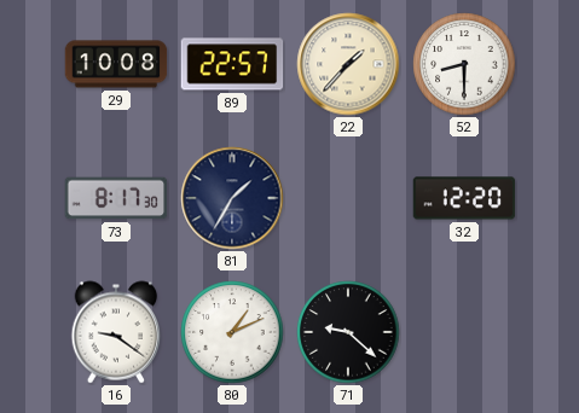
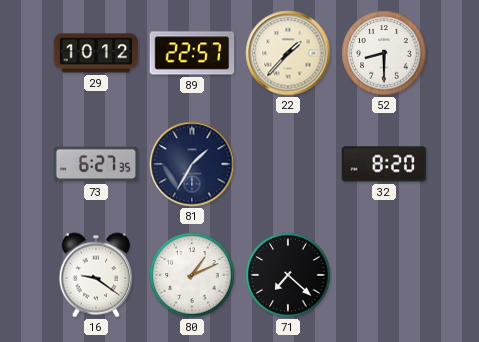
29: 10:08 -> 10:12
73: 8:17 -> 6:27
32: 12:20 -> 8:20
71: 9:22 -> 7:22
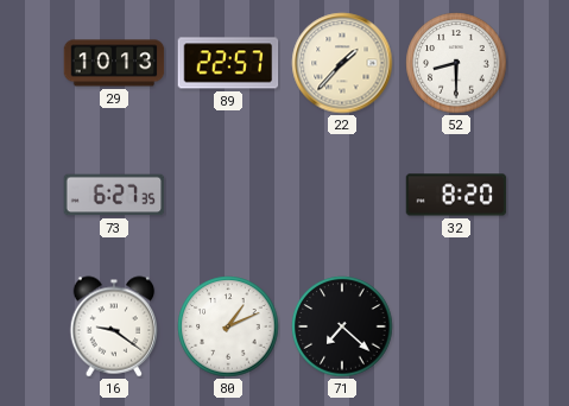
29: 10:12 -> 10:13
81: 1:35 -> none
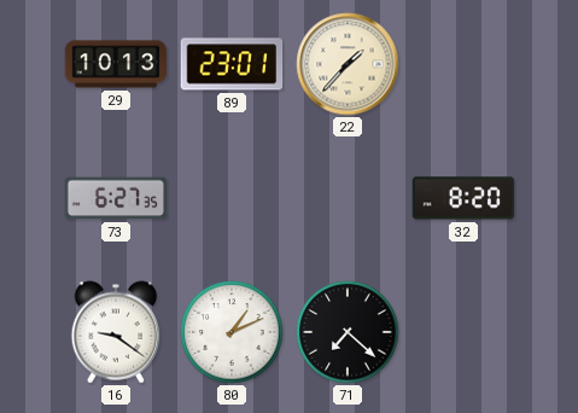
89: 22:57 -> 23:01
52: 8:30 -> none
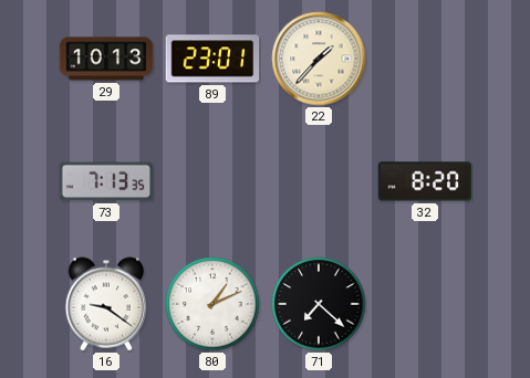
73: 6:27 -> 7:13
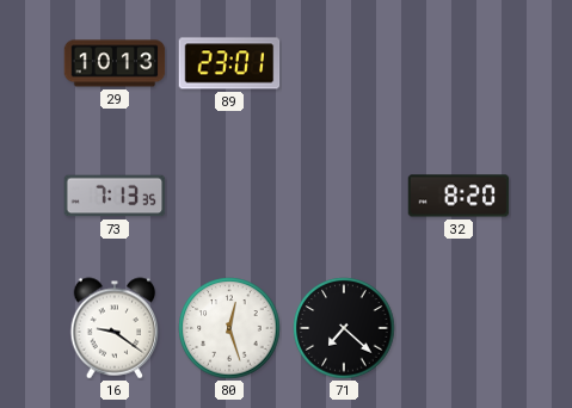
22: 1:37 -> none
80: 1:11 -> 12:27
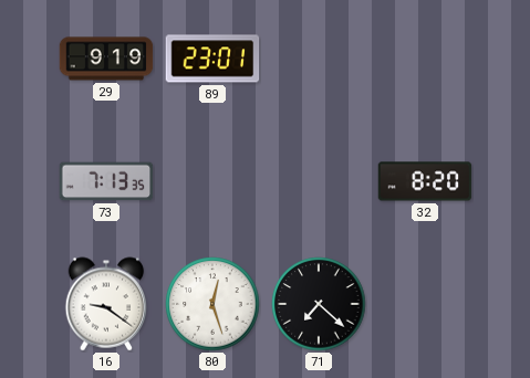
29: 10:13 -> 9:19
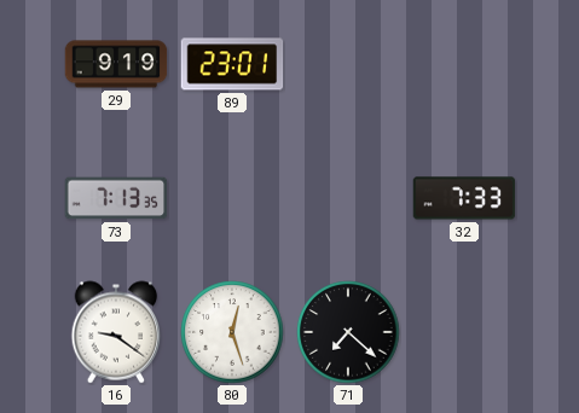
32: 8:20 -> 7:33
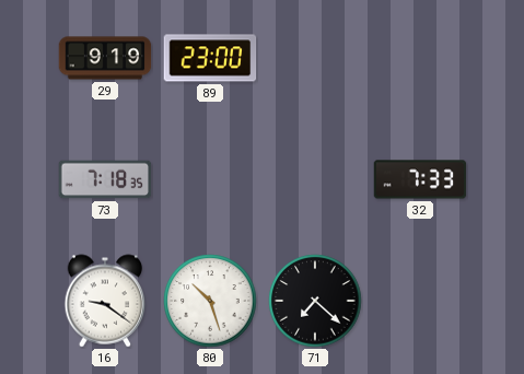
89: 23:01 -> 23:00
73: 7:13 -> 7:18
80: 12:27 -> 10:27
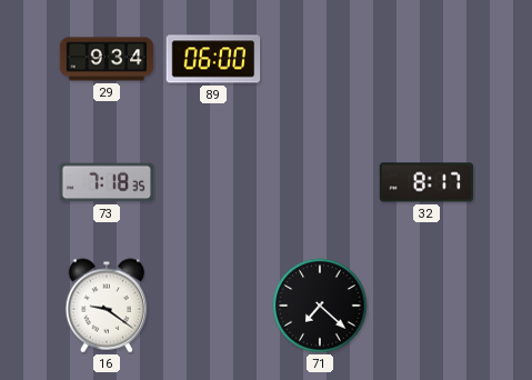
29: 9:19 -> 9:34
89: 23:00 -> 06:00
32: 7:33 -> 8:17
80: 10:27 -> none
